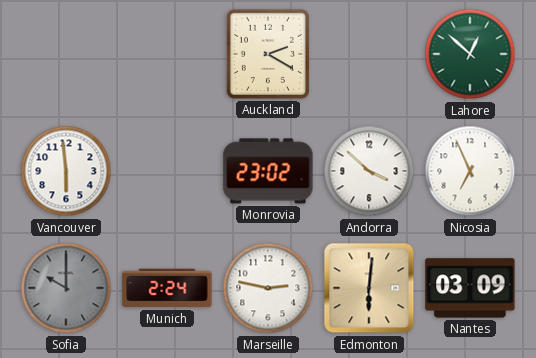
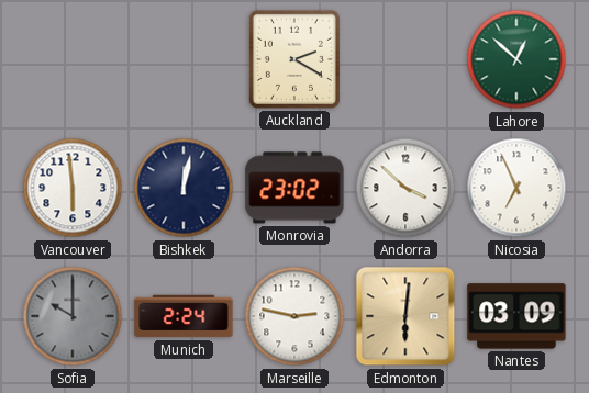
Bishkek: none -> 12:02
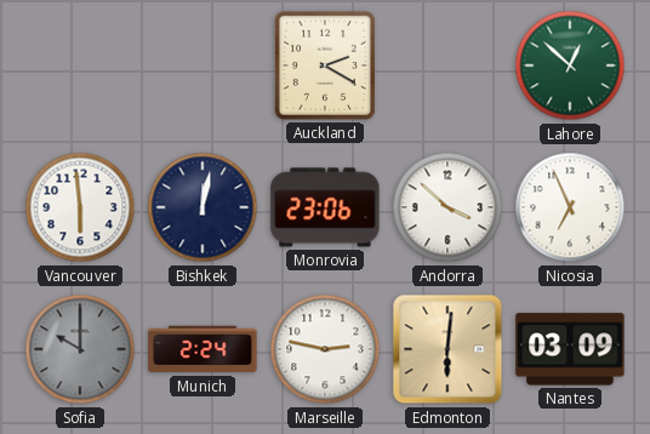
Monrovia: 23:02 -> 23:06
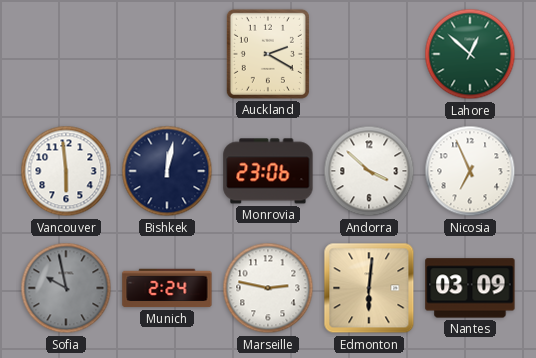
Sofia: 10:00 -> 9:58
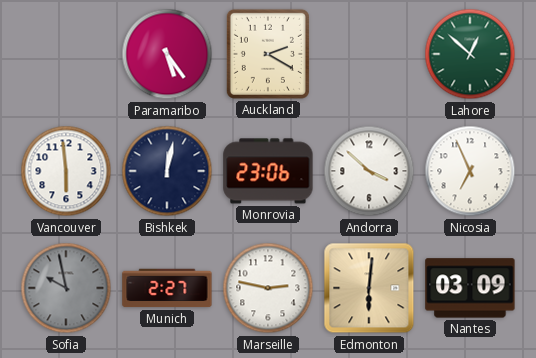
Paramaribo: none -> 5:24
Munich: 2:24 -> 2:27
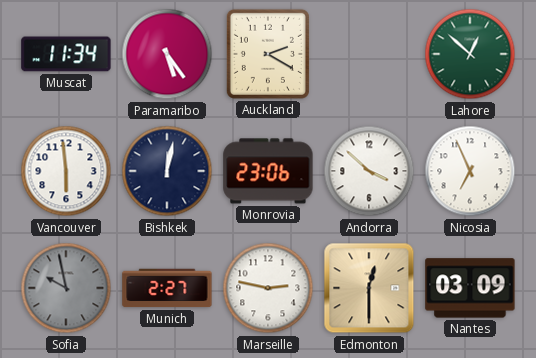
Muscat: none -> 11:34
Edmonton: 6:01 -> 12:30
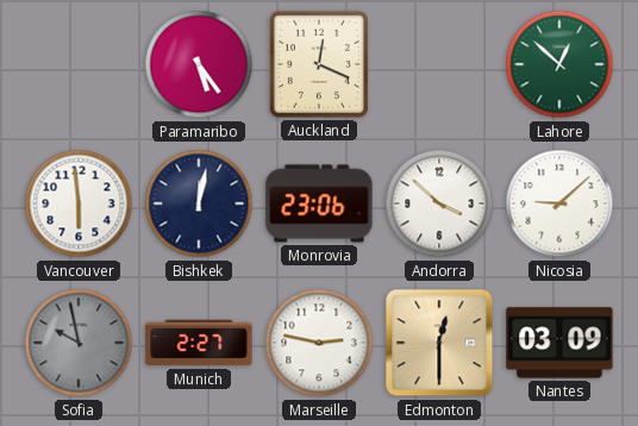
Muscat: 11:34 -> none
Auckland: 2:20 -> 12:19
Nicosia: 6:56 -> 9:08
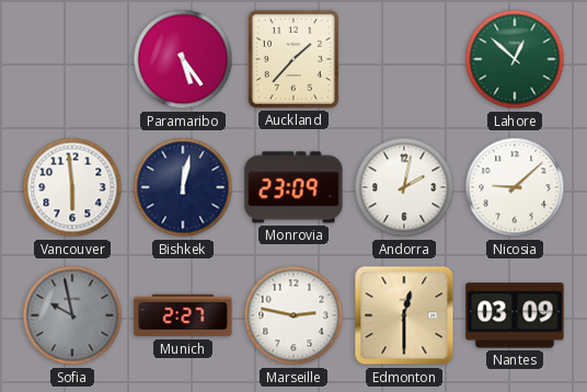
Auckland: 12:19 -> 1:37
Monrovia: 23:06 -> 23:09
Andorra: 3:52 -> 2:02
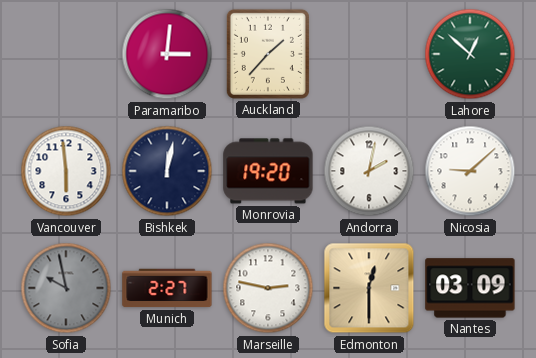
Paramaribo: 5:24 -> 3:01
Monrovia: 23:09 -> 19:20
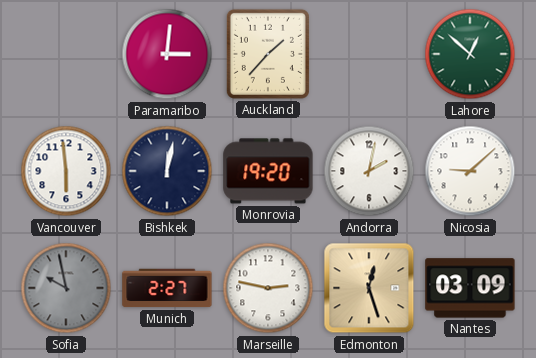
Edmonton: 12:30 -> 12:27
